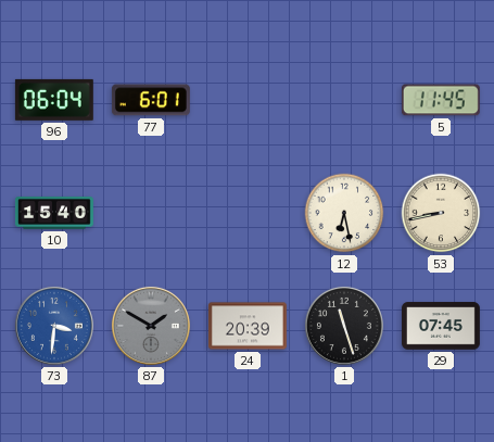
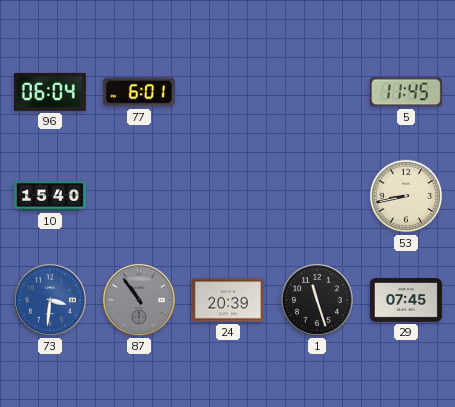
12: 6:28 -> none
87: 1:50 -> 10:54
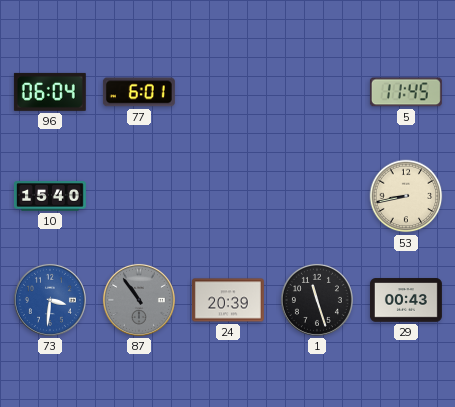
29: 07:45 -> 00:43
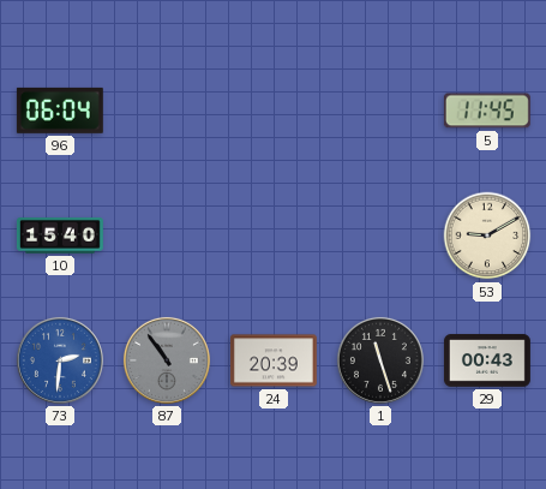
77: 6:01 -> none
53: 8:43 -> 9:10
73: 3:31 -> 2:31
